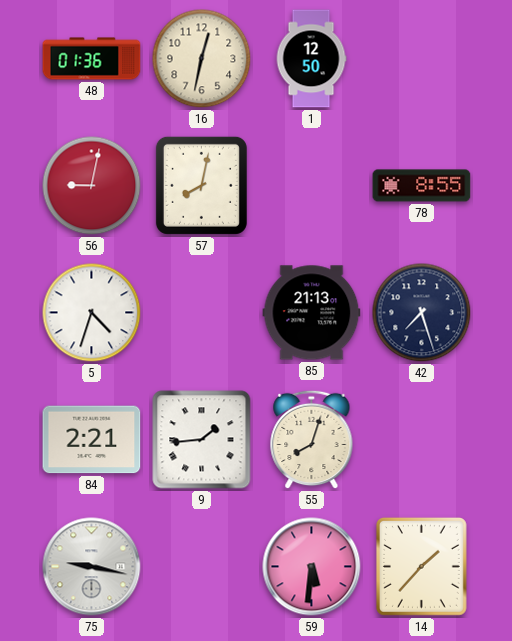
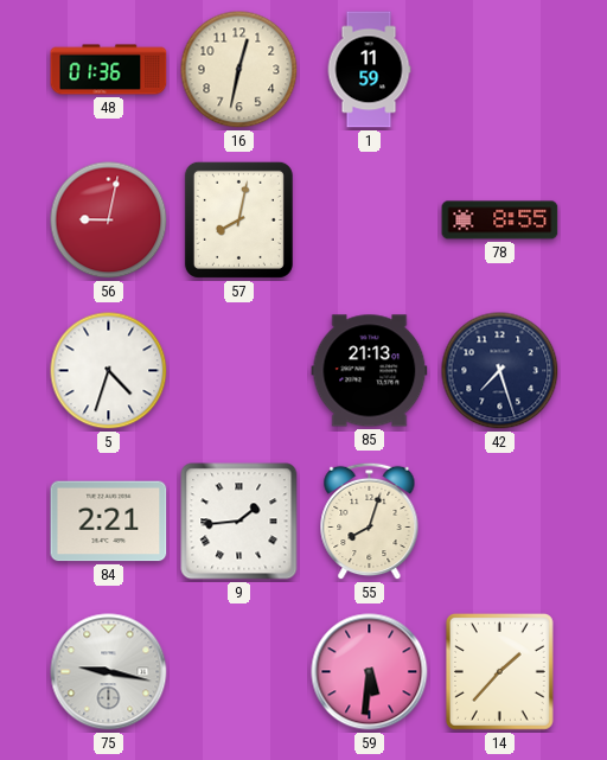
1: 12:50 -> 11:59
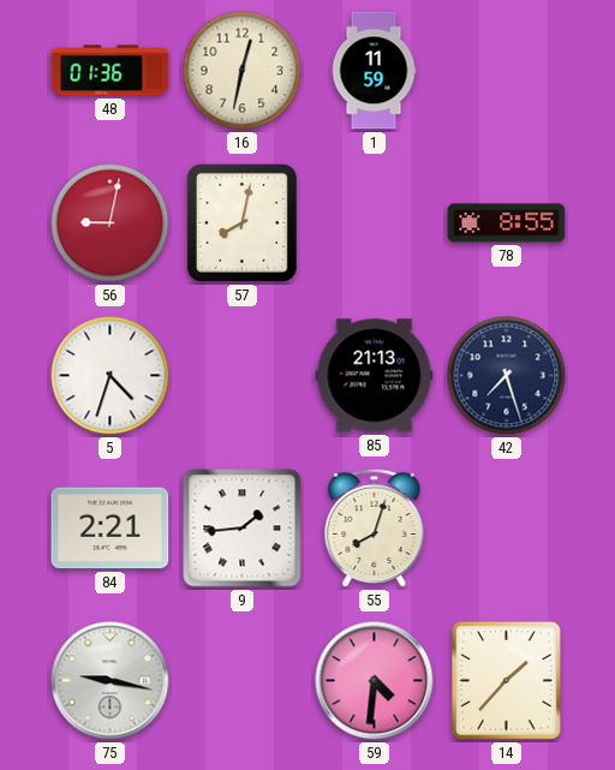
59: 5:31 -> 4:31
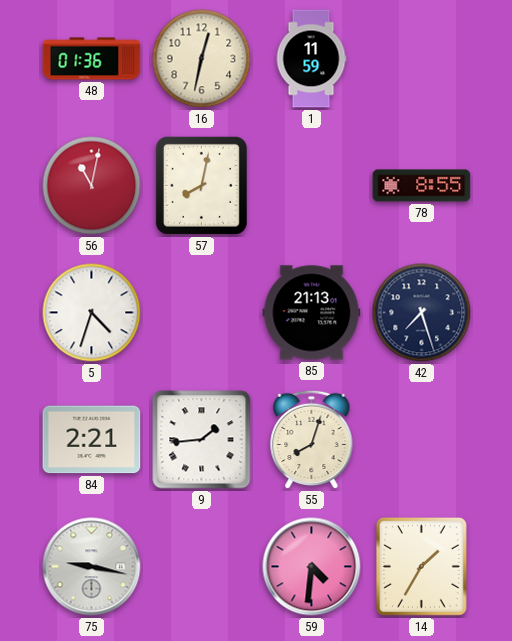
56: 9:02 -> 11:02
14: 1:37 -> 1:35
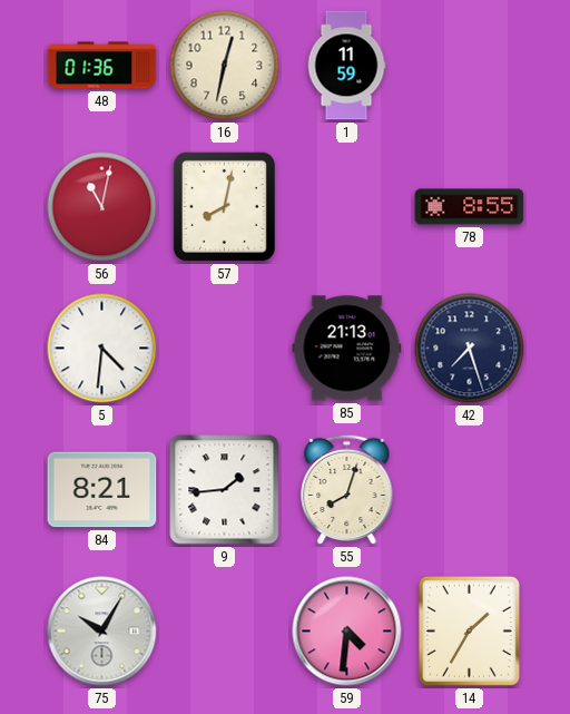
5: 4:33 -> 4:31
84: 2:21 -> 8:21
75: 9:17 -> 10:05
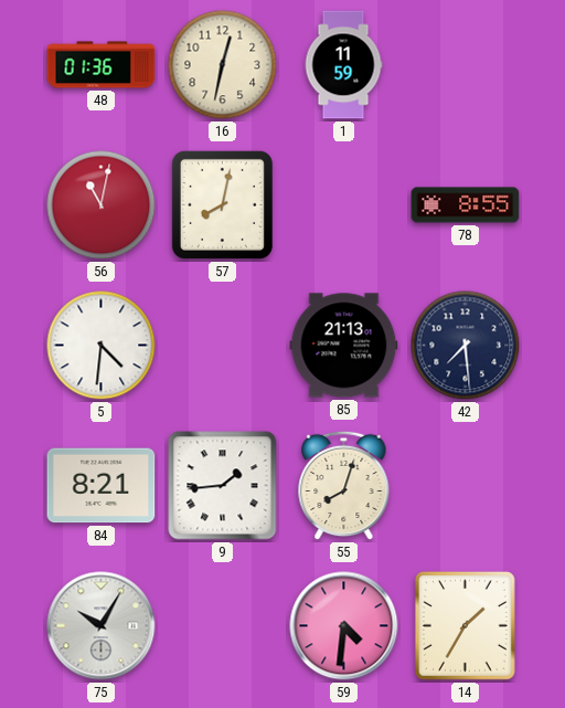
42: 7:27 -> 7:29
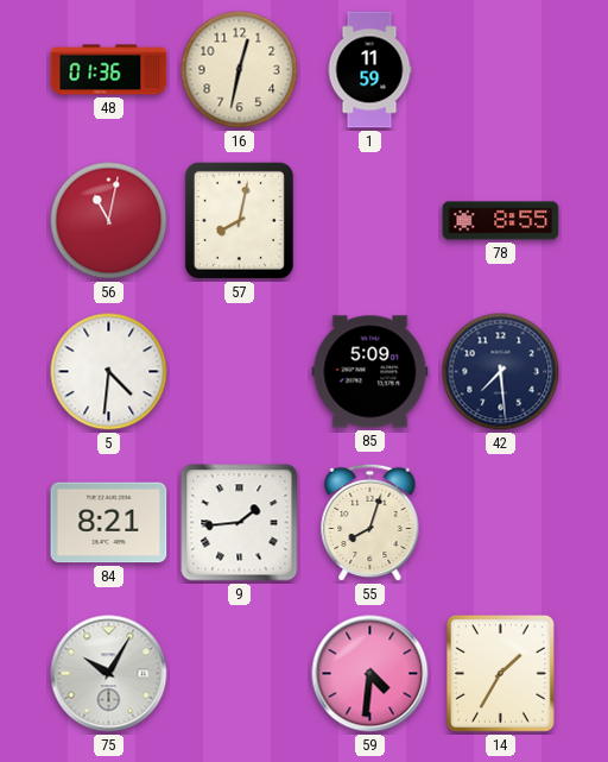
85: 21:13 -> 5:09
